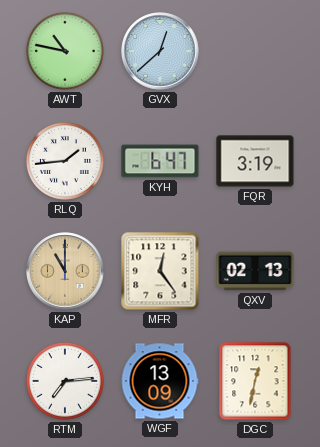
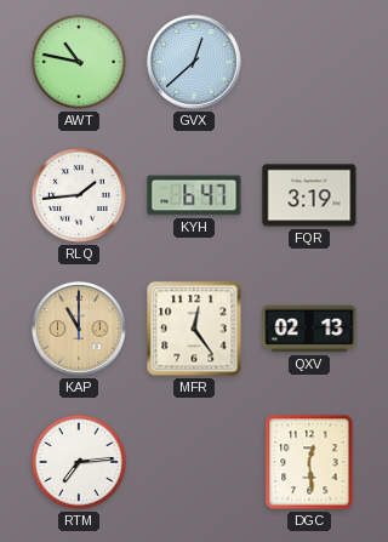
WGF: 13:09 -> none
DGC: 12:32 -> 12:29
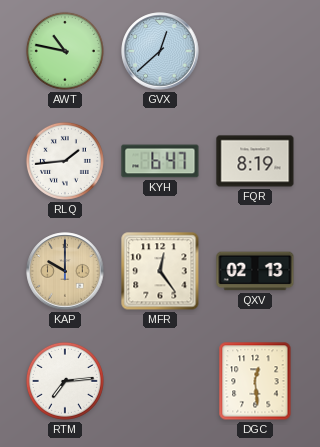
FQR: 3:19 -> 8:19
KAP: 11:00 -> 10:00
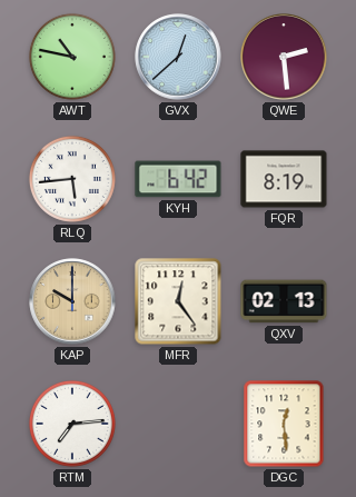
QWE: none -> 2:29
RLQ: 1:44 -> 5:44
KYH: 6:47 -> 6:42
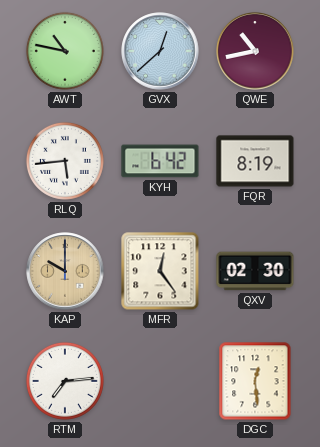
QWE: 2:29 -> 10:43
QXV: 02:13 -> 02:30
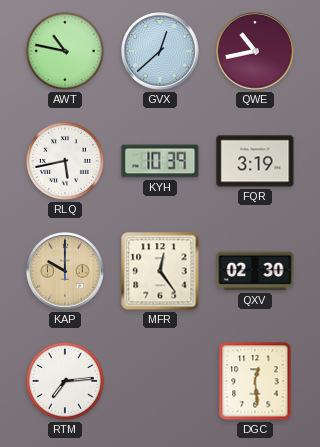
RLQ: 5:44 -> 5:43
KYH: 6:42 -> 10:39
FQR: 8:19 -> 3:19
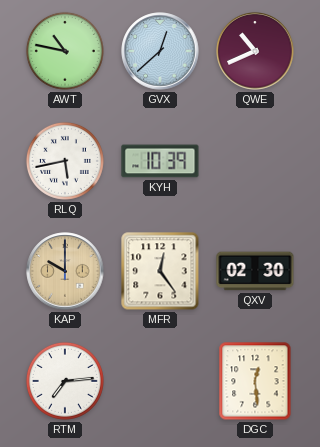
QWE: 10:43 -> 10:41
FQR: 3:19 -> none
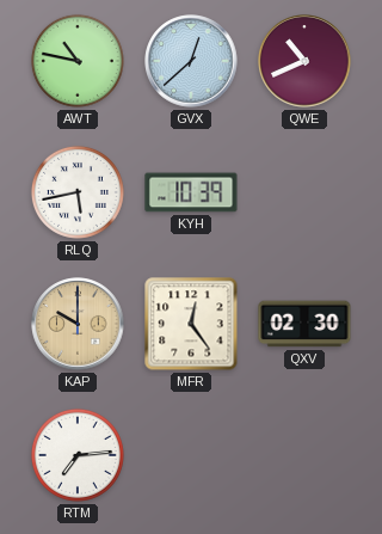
DGC: 12:29 -> none
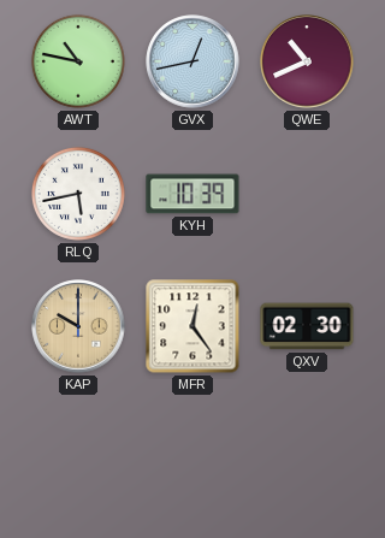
GVX: 12:38 -> 12:43
RTM: 7:14 -> none
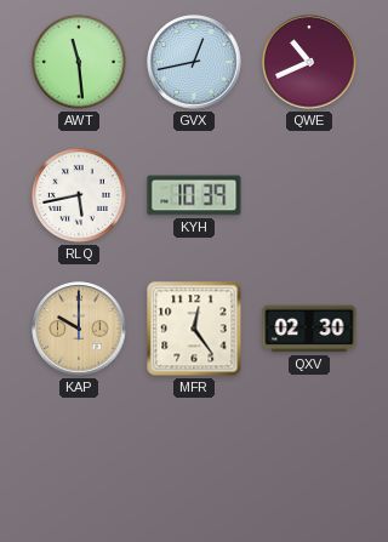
AWT: 10:47 -> 11:29
